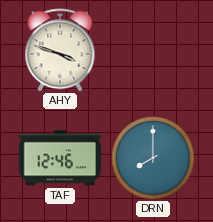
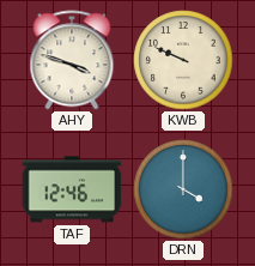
KWB: none -> 9:49
DRN: 8:00 -> 4:00
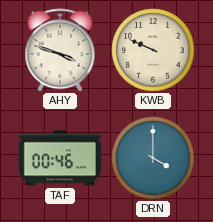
TAF: 12:46 -> 00:46
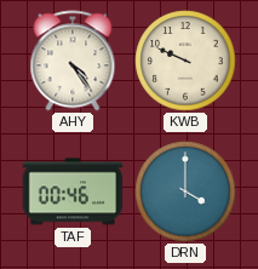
AHY: 3:48 -> 4:24
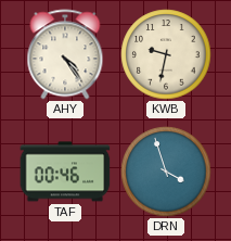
KWB: 9:49 -> 9:32
DRN: 4:00 -> 3:57
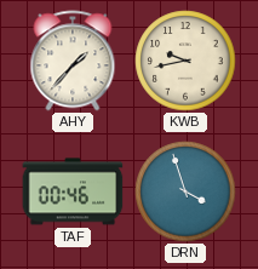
AHY: 4:24 -> 1:37
KWB: 9:32 -> 9:43
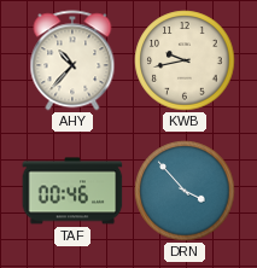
AHY: 1:37 -> 10:37
DRN: 3:57 -> 3:53
